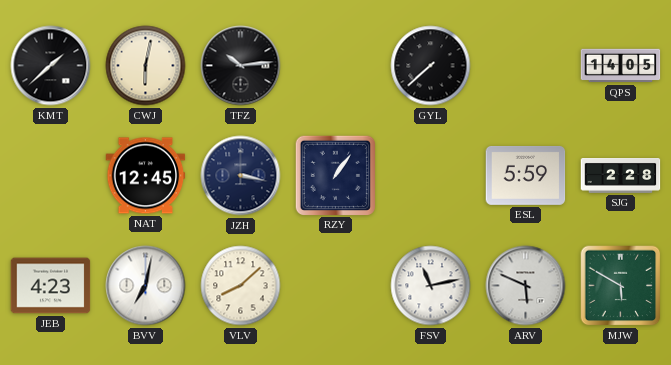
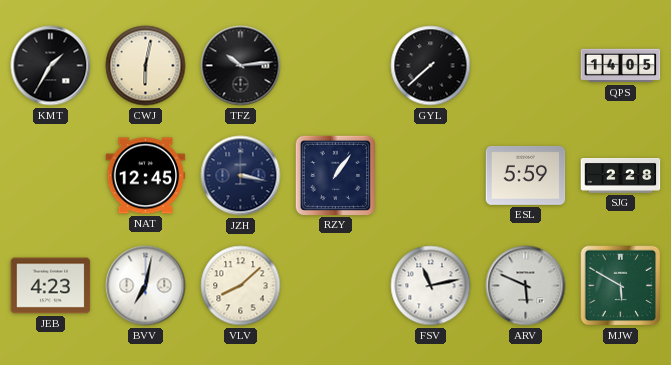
KMT: 1:38 -> 1:35
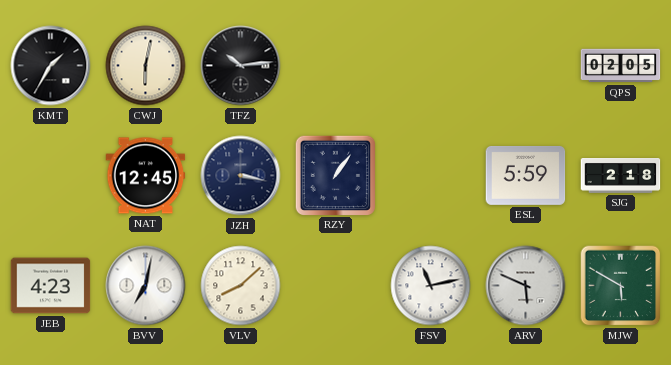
GYL: 7:38 -> none
QPS: 14:05 -> 02:05
SJG: 2:28 -> 2:18
